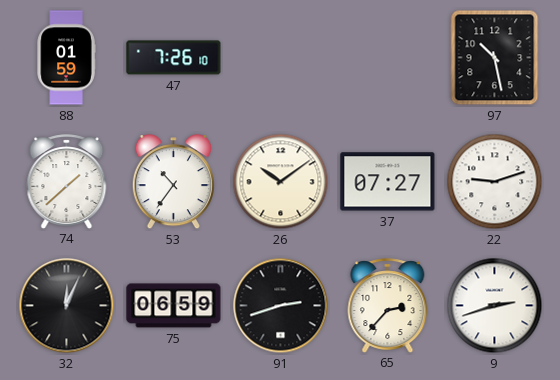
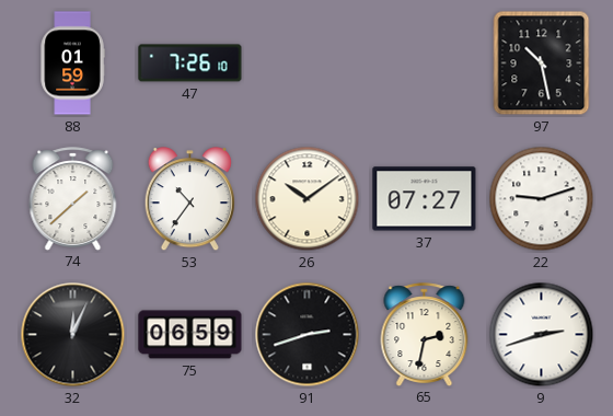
65: 2:37 -> 2:32
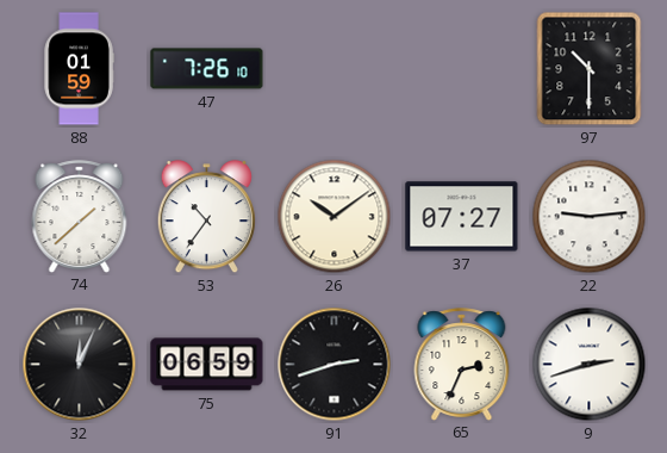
97: 10:28 -> 10:30
22: 9:12 -> 9:14
65: 2:32 -> 2:34
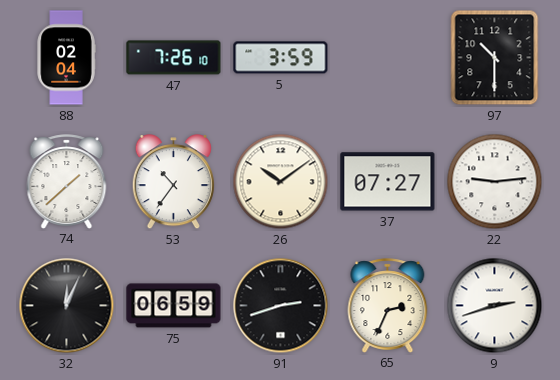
88: 01:59 -> 02:04
5: none -> 3:59
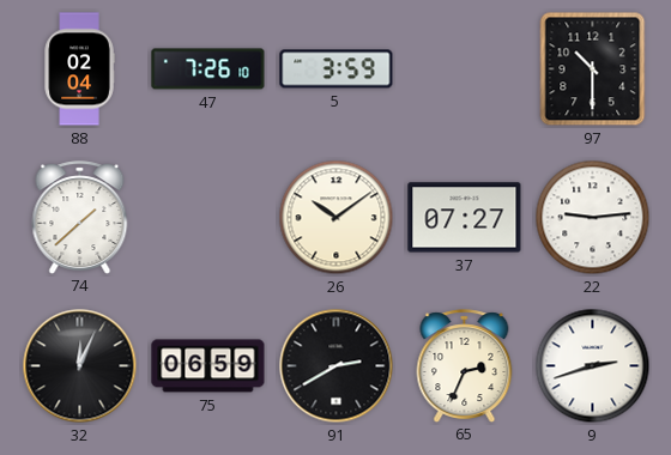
53: 10:36 -> none
91: 2:42 -> 2:40
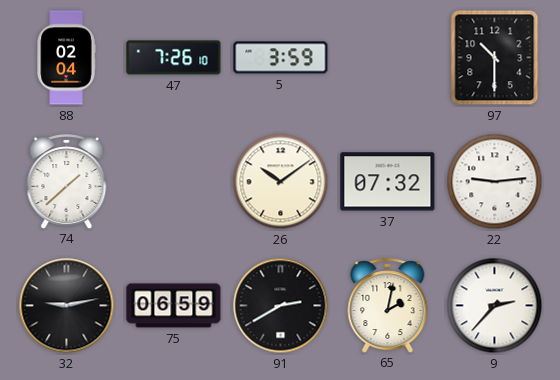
37: 07:27 -> 07:32
32: 12:04 -> 9:13
65: 2:34 -> 2:02
9: 2:42 -> 2:37
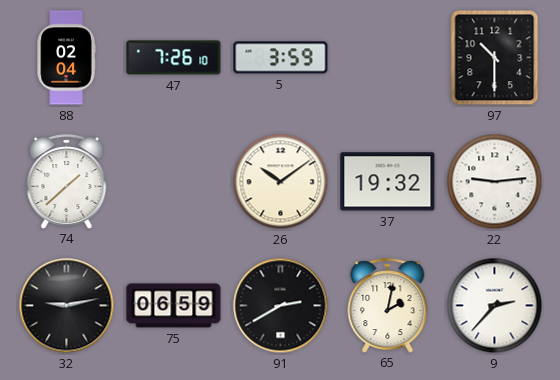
37: 07:32 -> 19:32
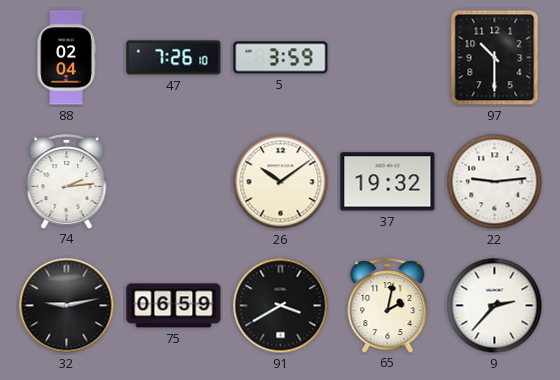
74: 1:38 -> 2:14
91: 2:40 -> 3:40
